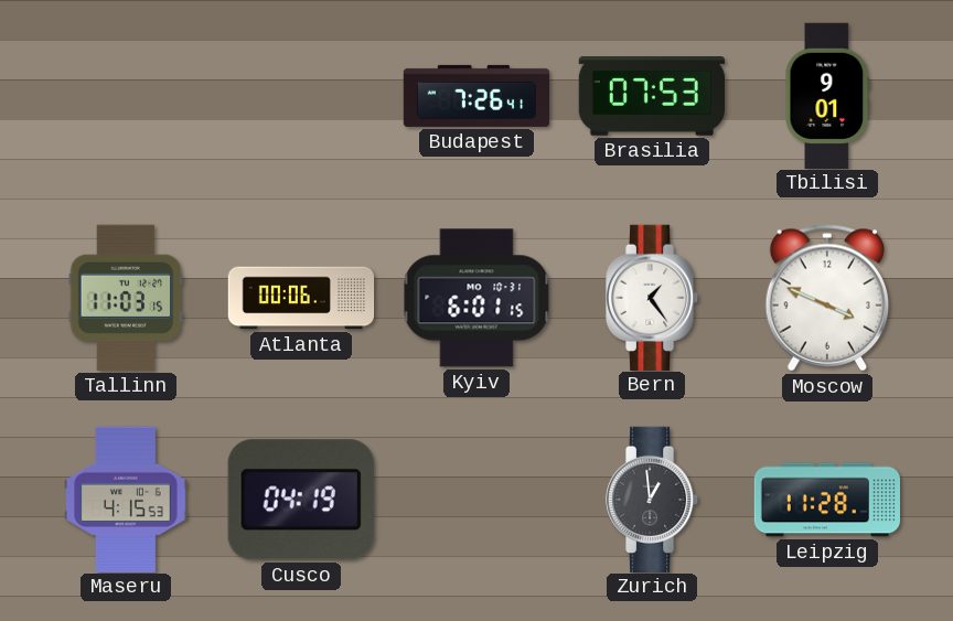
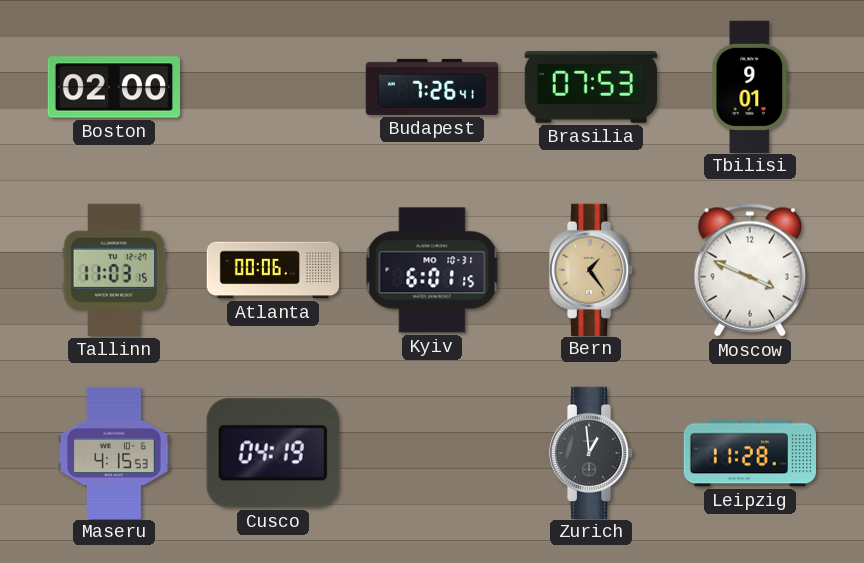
Boston: none -> 02:00
Bern dial: white -> champagne
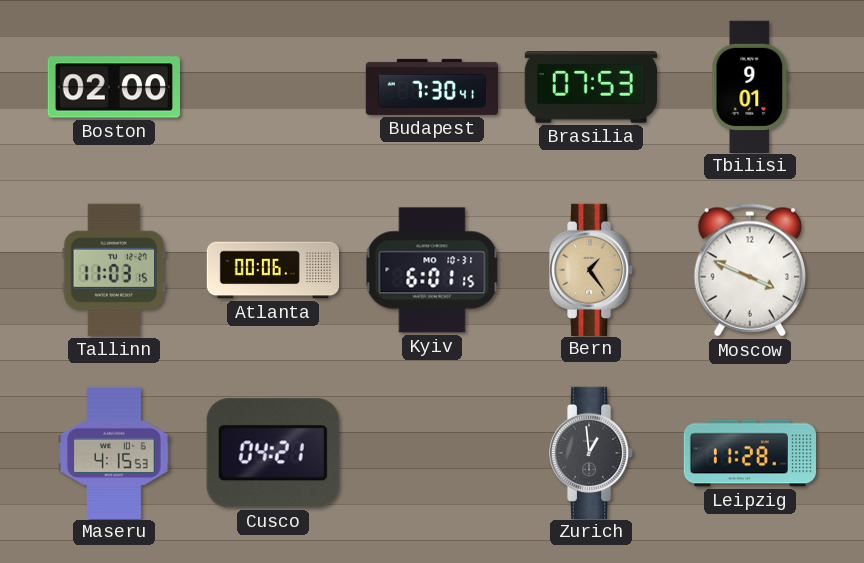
Budapest: 7:26 -> 7:30
Cusco: 04:19 -> 04:21
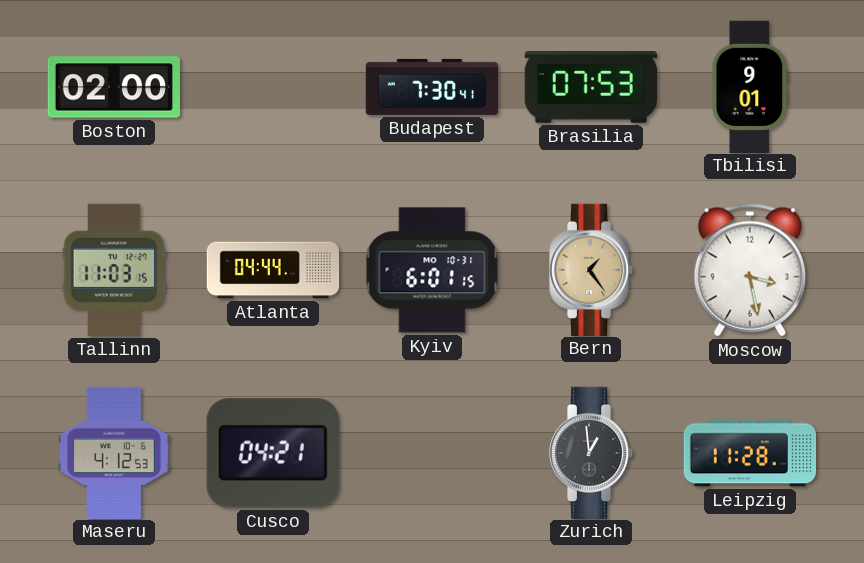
Atlanta: 00:06 -> 04:44
Moscow: 3:49 -> 3:28
Maseru: 4:15 -> 4:12
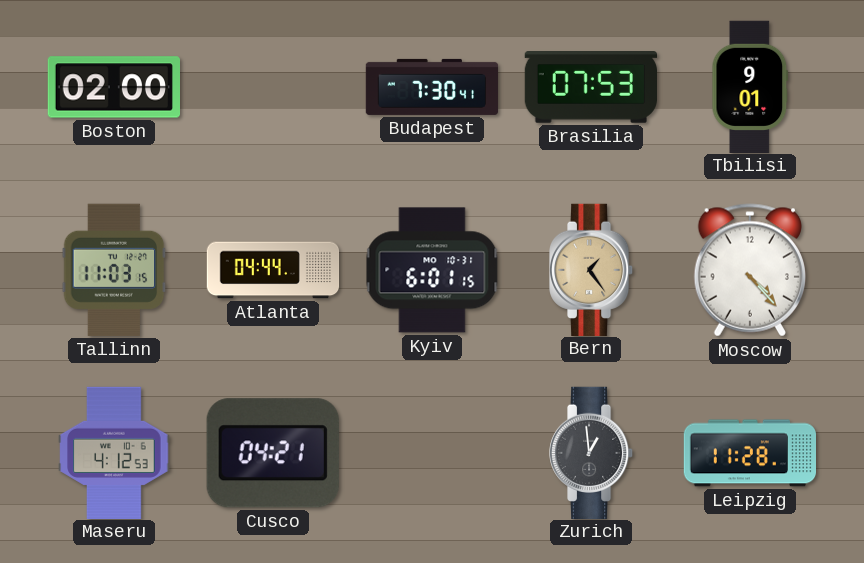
Moscow: 3:28 -> 4:23
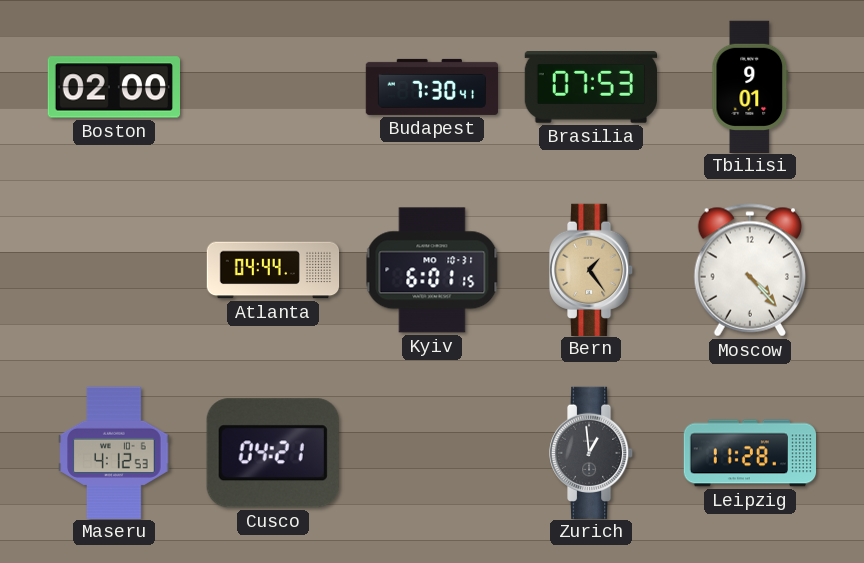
Tallinn: 11:03 -> none
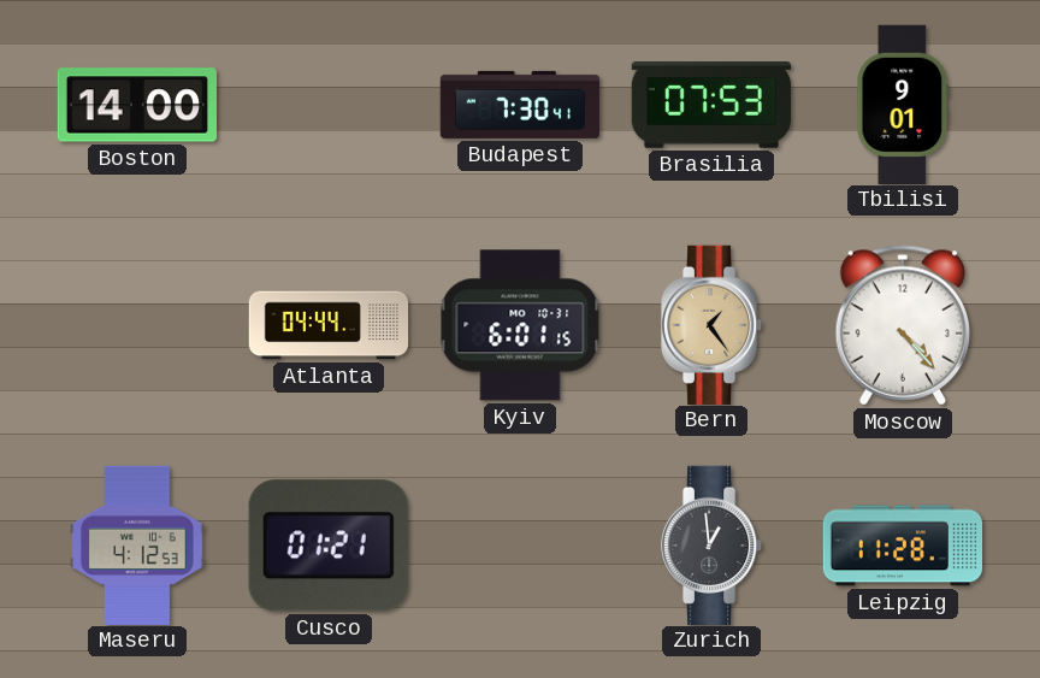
Boston: 02:00 -> 14:00
Cusco: 04:21 -> 01:21
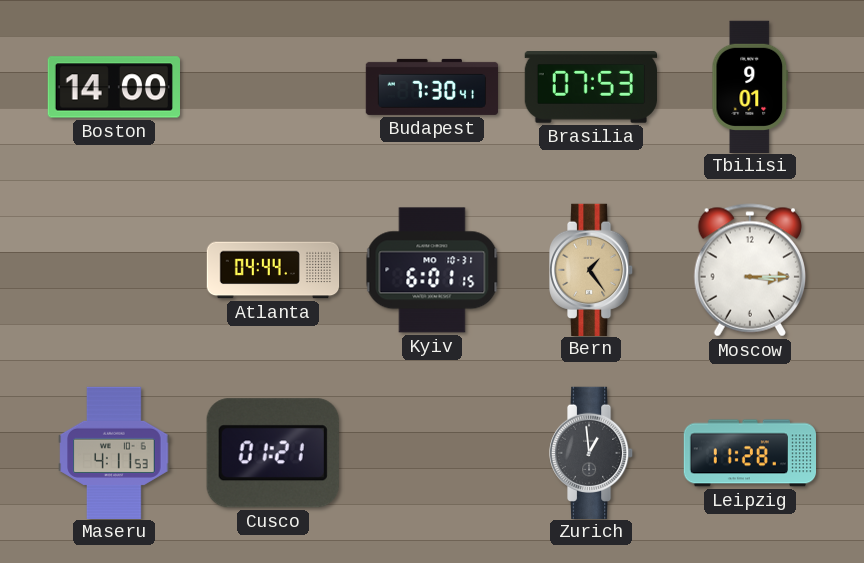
Moscow: 4:23 -> 3:15
Maseru: 4:12 -> 4:11
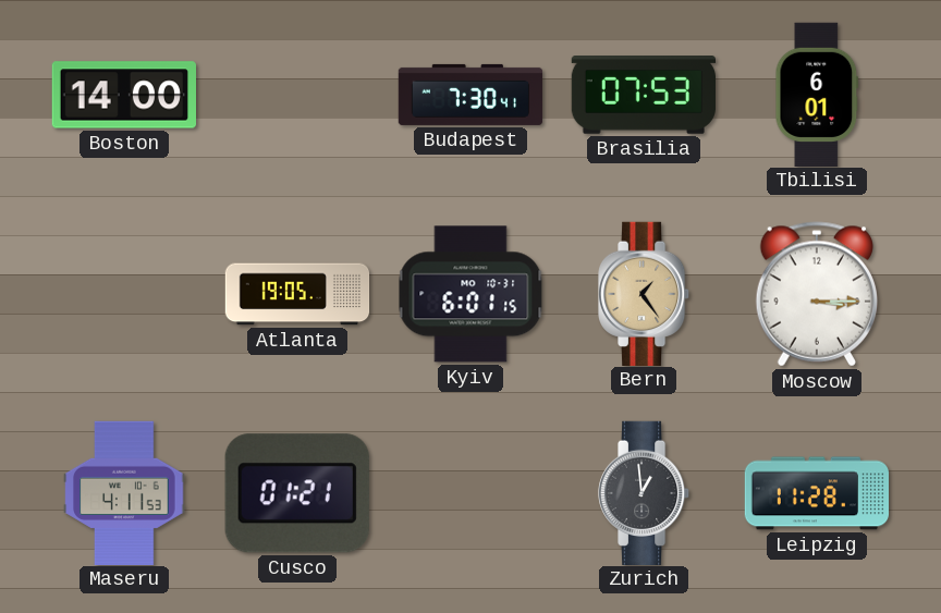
Tbilisi: 9:01 -> 6:01
Atlanta: 04:44 -> 19:05
